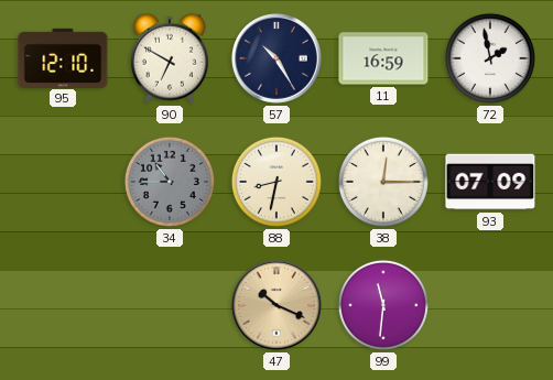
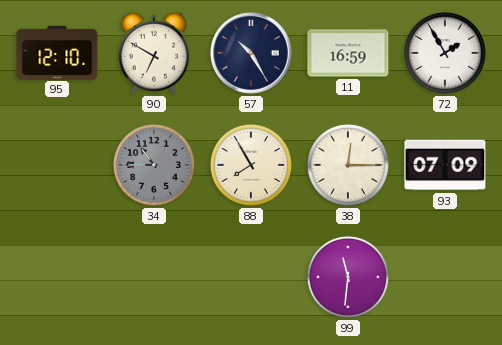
72: 1:58 -> 1:55
88: 8:32 -> 7:55
47: 10:19 -> none
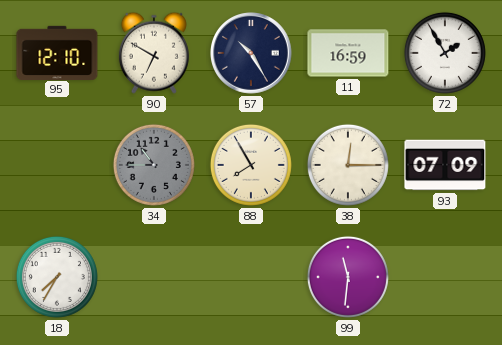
18: none -> 7:35
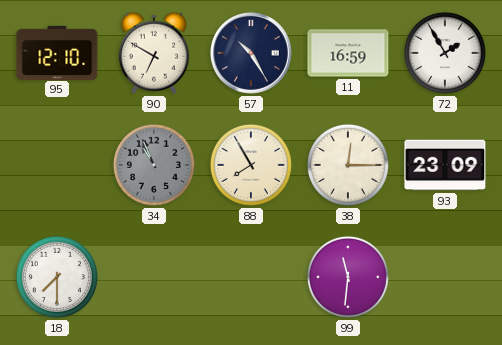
34: 10:45 -> 10:56
93: 07:09 -> 23:09
18: 7:35 -> 7:30
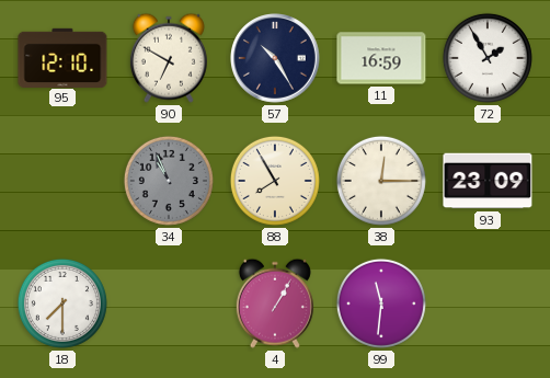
4: none -> 1:05
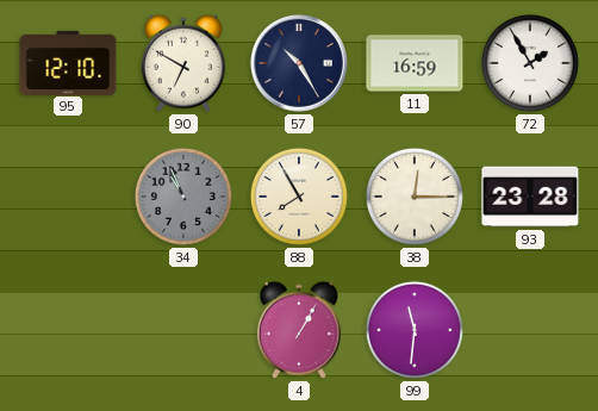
93: 23:09 -> 23:28
18: 7:30 -> none
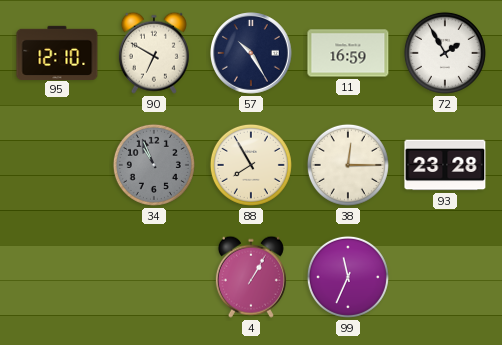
99: 11:31 -> 11:34
